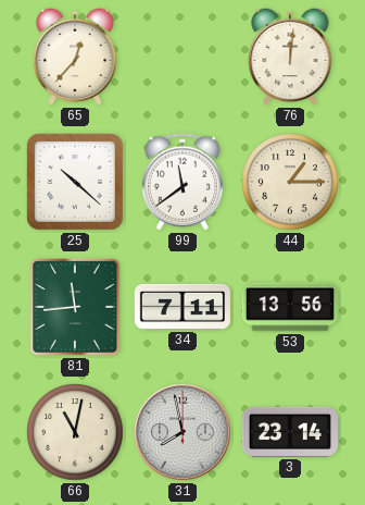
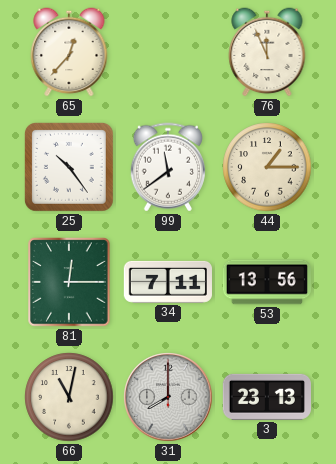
76: 12:01 -> 11:56
25: 10:22 -> 10:24
81: 11:44 -> 12:15
31: 7:58 -> 8:00
3: 23:14 -> 23:13
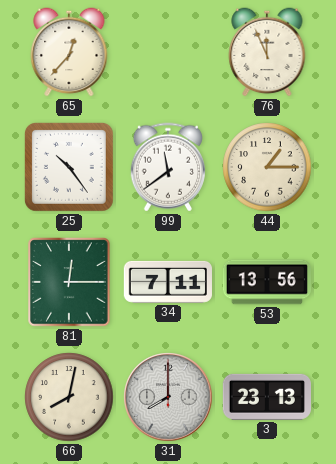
66: 11:02 -> 8:02
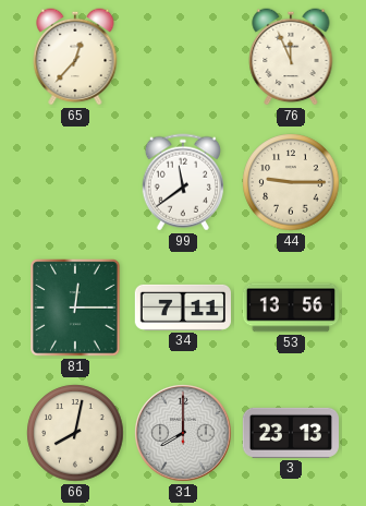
25: 10:24 -> none
44: 1:15 -> 9:15
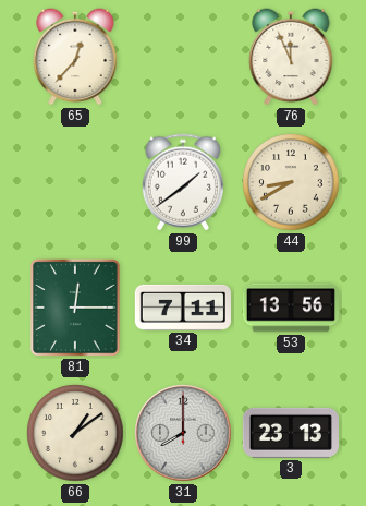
99: 11:39 -> 1:39
44: 9:15 -> 8:40
66: 8:02 -> 1:09
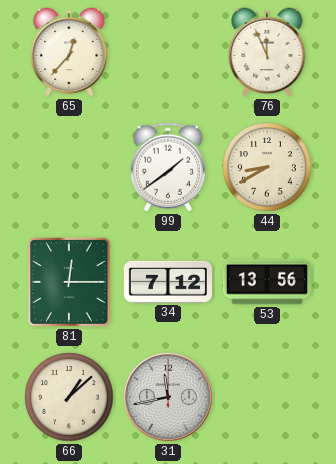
34: 7:11 -> 7:12
66: 1:09 -> 1:08
31: 8:00 -> 11:43
3: 23:13 -> none
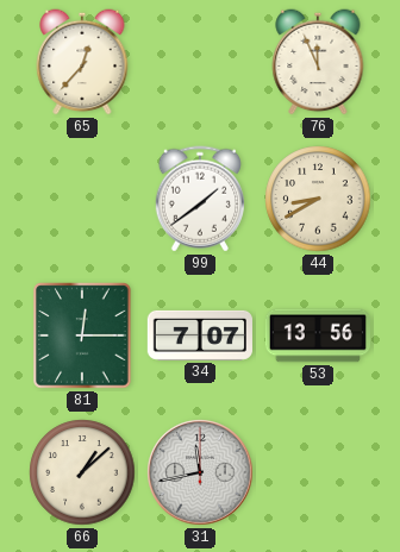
34: 7:12 -> 7:07
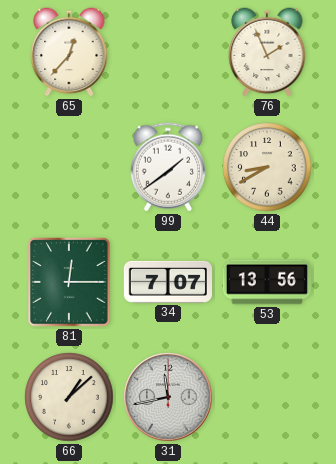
76: 11:56 -> 1:56
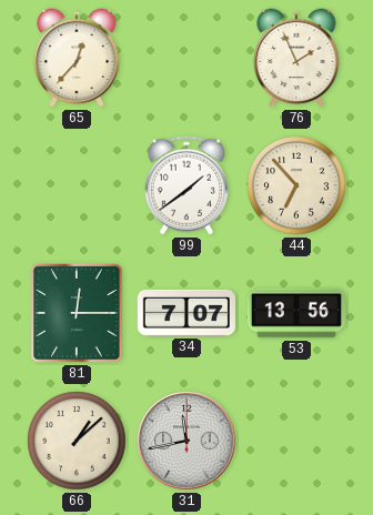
44: 8:40 -> 6:53
